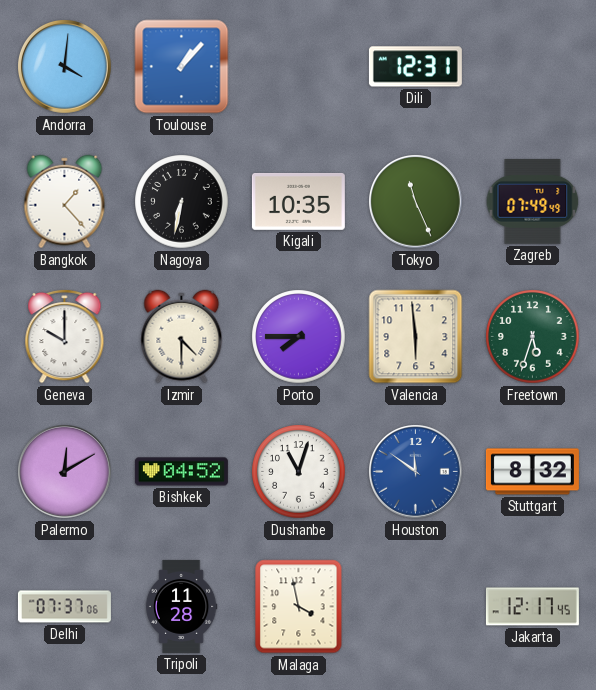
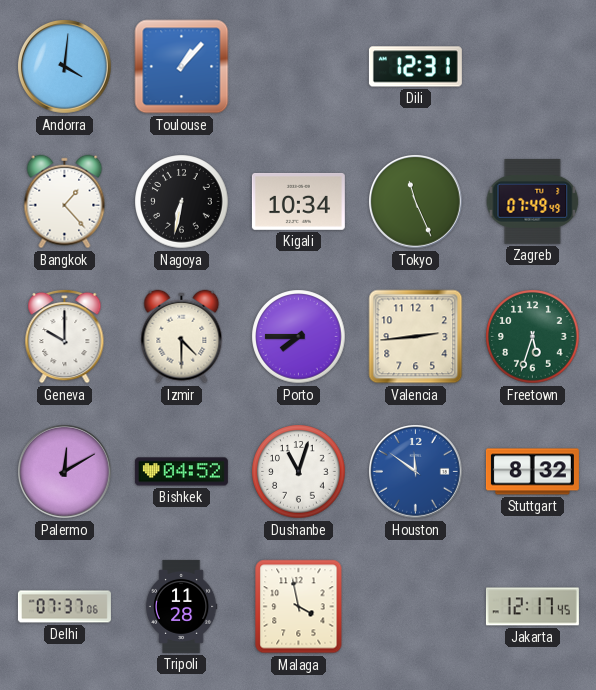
Kigali: 10:35 -> 10:34
Valencia: 5:59 -> 2:44
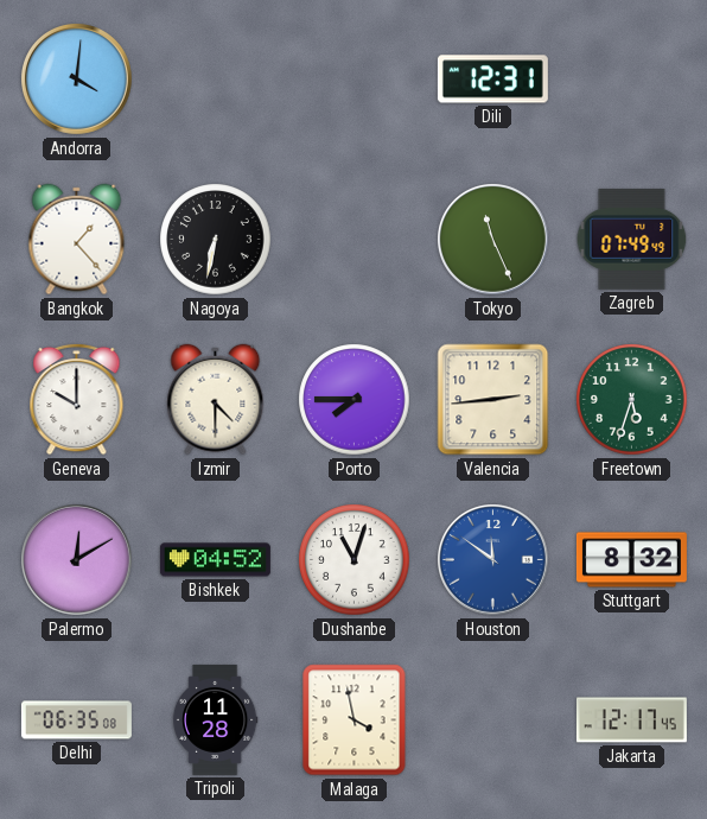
Toulouse: 1:07 -> none
Kigali: 10:34 -> none
Delhi: 07:37 -> 06:35
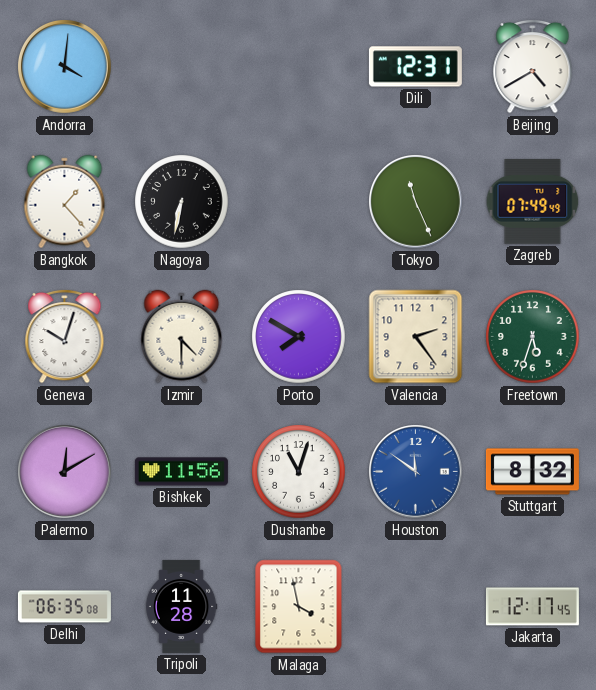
Beijing: none -> 4:40
Geneva: 10:00 -> 10:03
Porto: 7:45 -> 7:50
Valencia: 2:44 -> 2:24
Bishkek: 04:52 -> 11:56
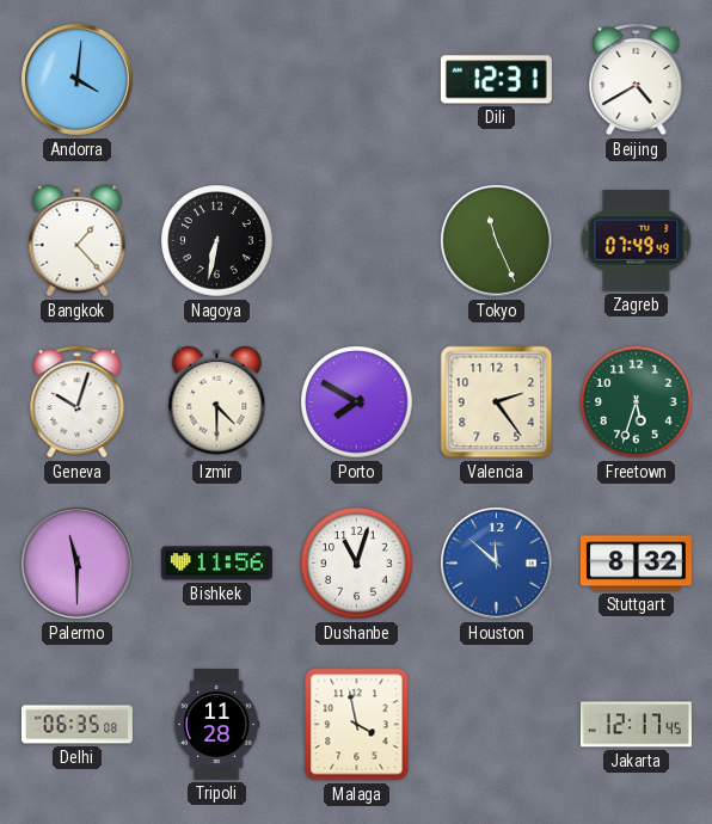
Palermo: 12:10 -> 11:30
Houston: 11:51 -> 11:52
